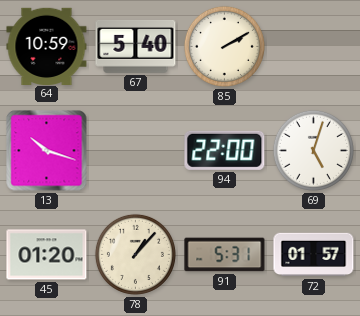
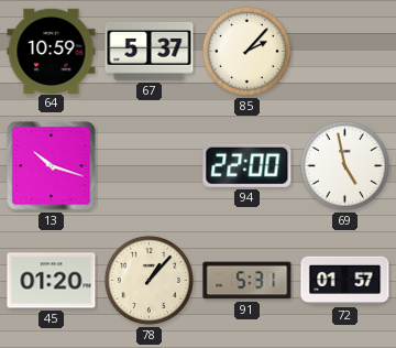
67: 5:40 -> 5:37
85: 2:10 -> 2:07
69: 5:03 -> 4:58
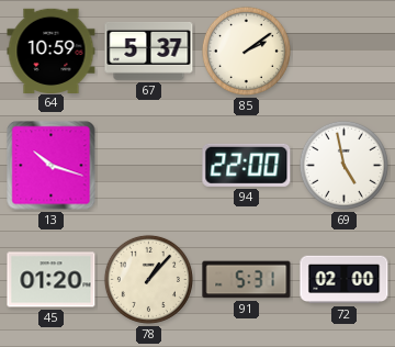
85: 2:07 -> 2:09
72: 01:57 -> 02:00
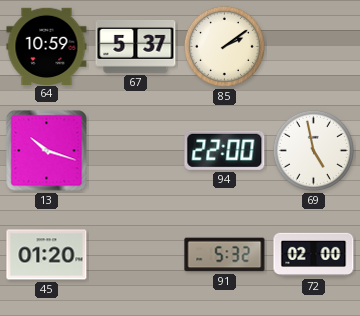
78: 1:07 -> none
91: 5:31 -> 5:32
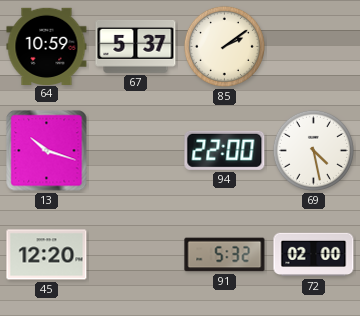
69: 4:58 -> 4:28
45: 01:20 -> 12:20
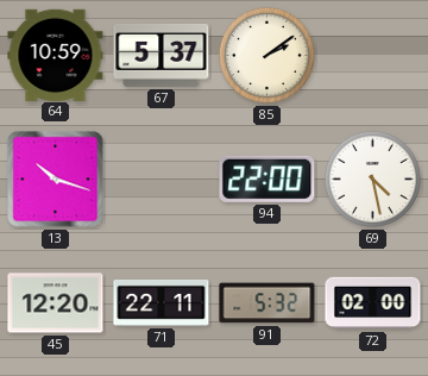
71: none -> 22:11
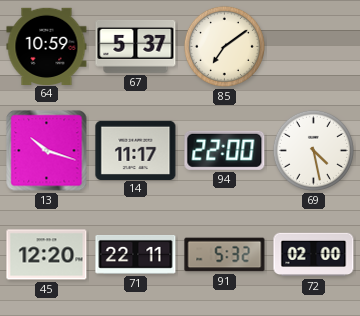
85: 2:09 -> 7:09
14: none -> 11:17
